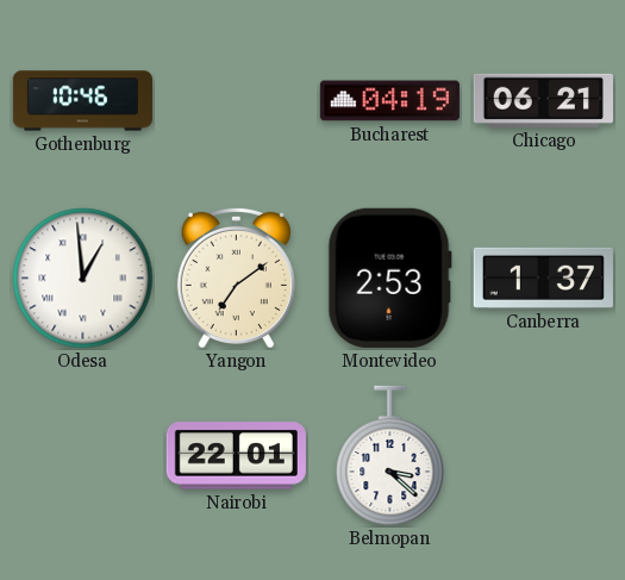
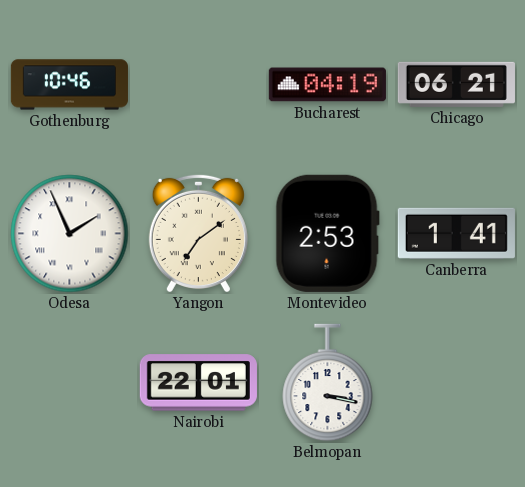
Odesa: 12:59 -> 1:56
Canberra: 1:37 -> 1:41
Belmopan: 3:22 -> 3:17
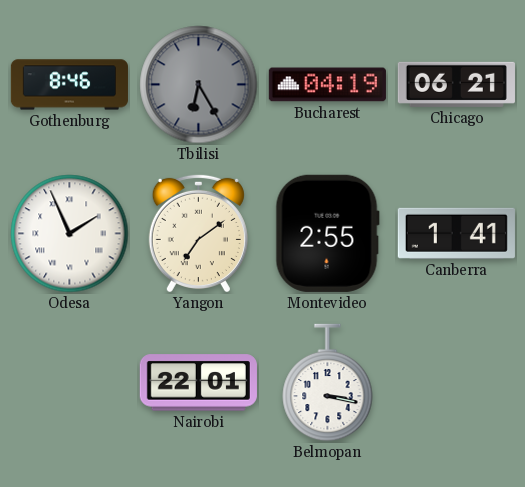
Gothenburg: 10:46 -> 8:46
Tbilisi: none -> 6:25
Montevideo: 2:53 -> 2:55
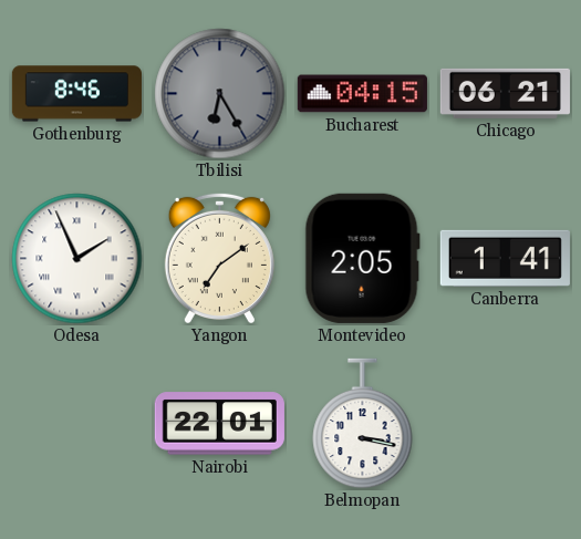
Bucharest: 04:19 -> 04:15
Montevideo: 2:55 -> 2:05
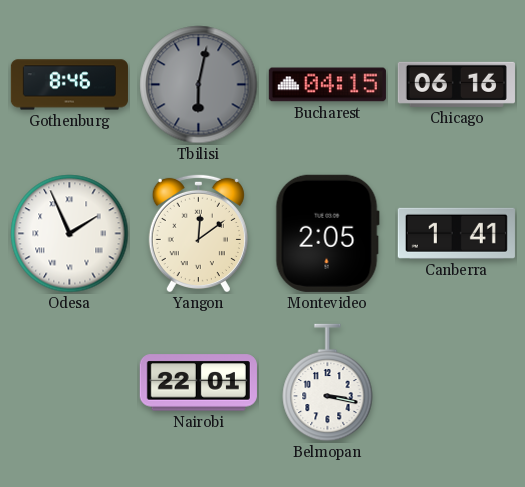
Tbilisi: 6:25 -> 6:02
Chicago: 06:21 -> 06:16
Yangon: 7:09 -> 12:09
